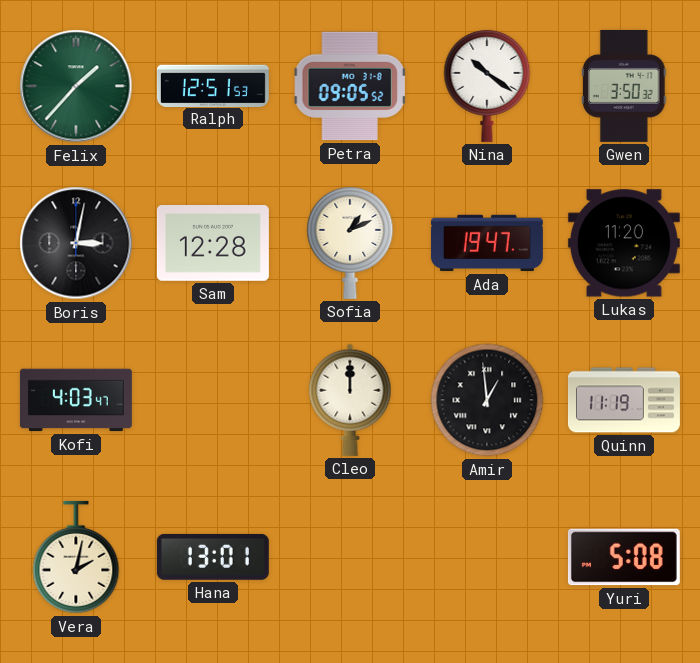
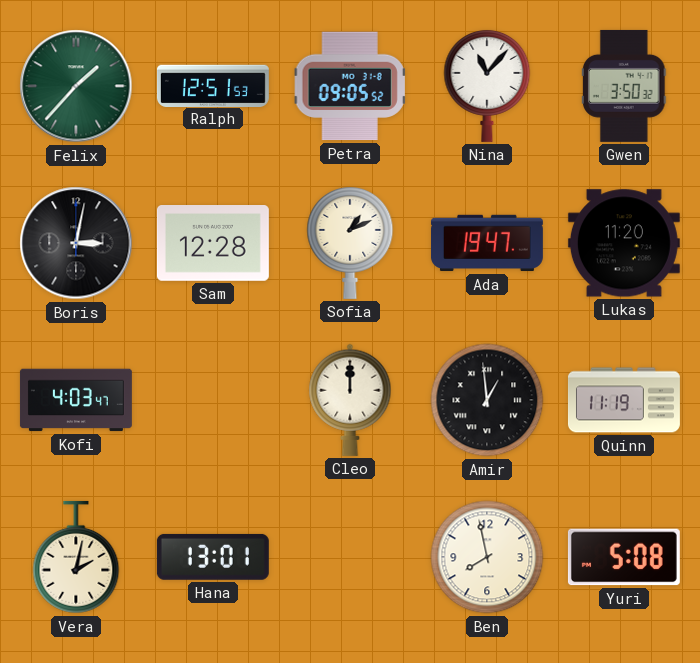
Nina: 10:21 -> 11:07
Ben: none -> 7:58
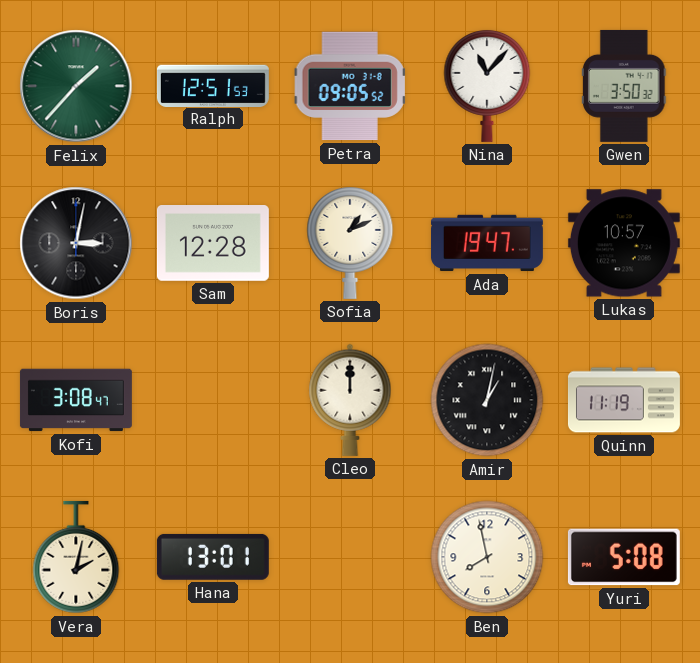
Lukas: 11:20 -> 10:57
Kofi: 4:03 -> 3:08
Amir: 12:59 -> 1:02
